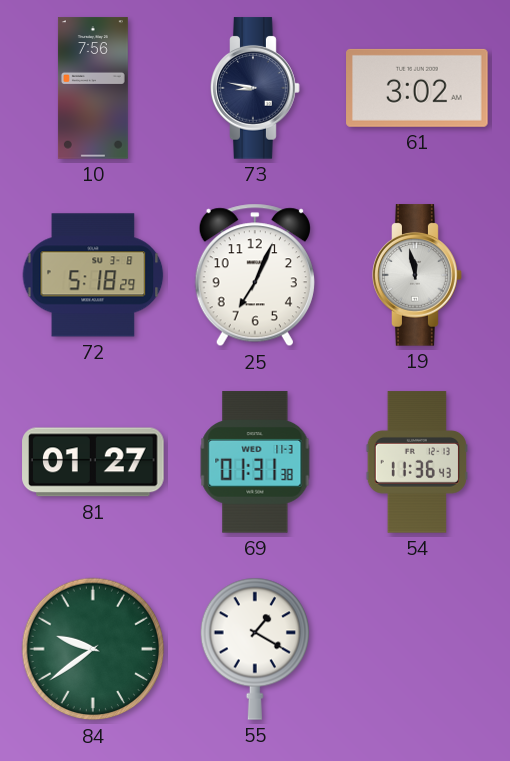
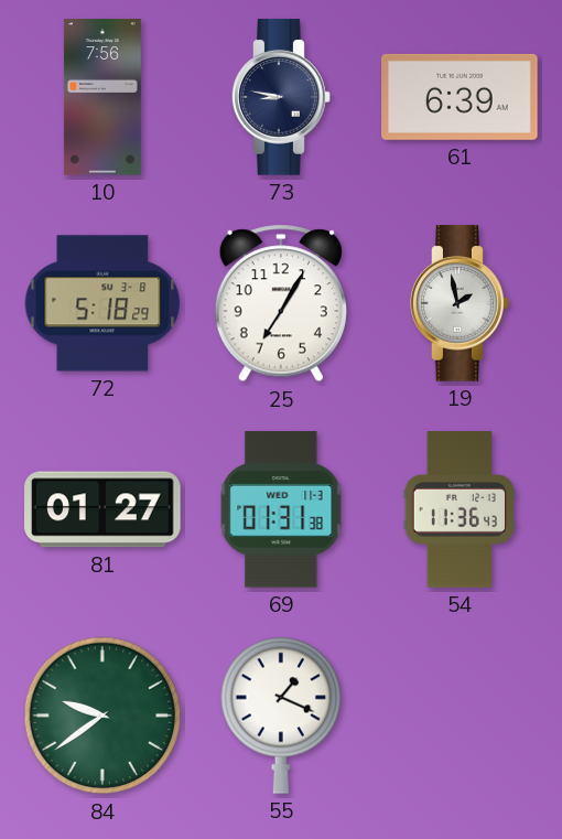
61: 3:02 -> 6:39
25: 7:04 -> 7:05
19: 11:58 -> 1:58
55: 1:20 -> 1:19
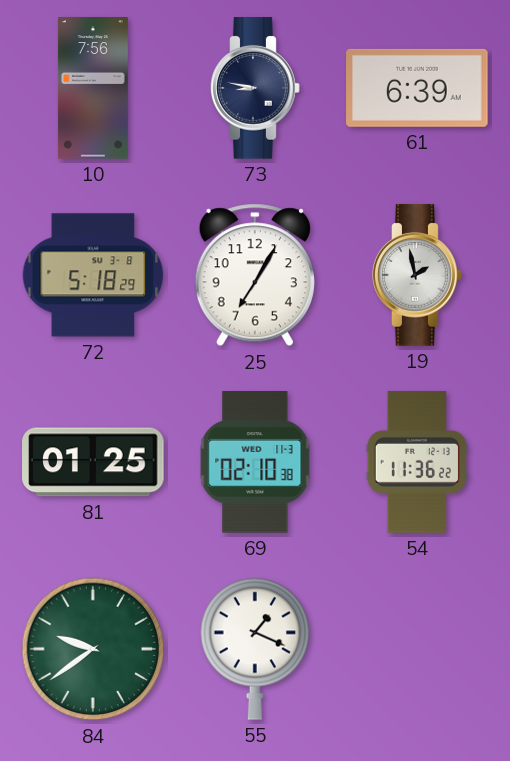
81: 01:27 -> 01:25
69: 01:31 -> 02:10
54: 11:36:43 -> 11:36:22
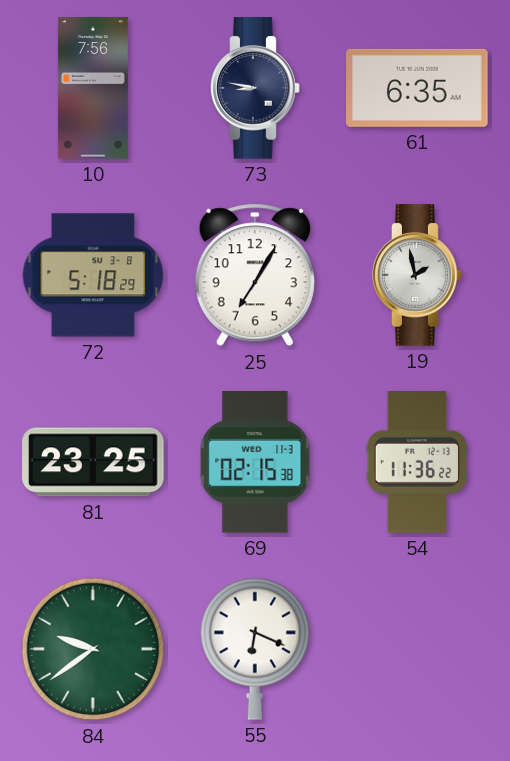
61: 6:39 -> 6:35
81: 01:25 -> 23:25
69: 02:10 -> 02:15
55: 1:19 -> 6:19
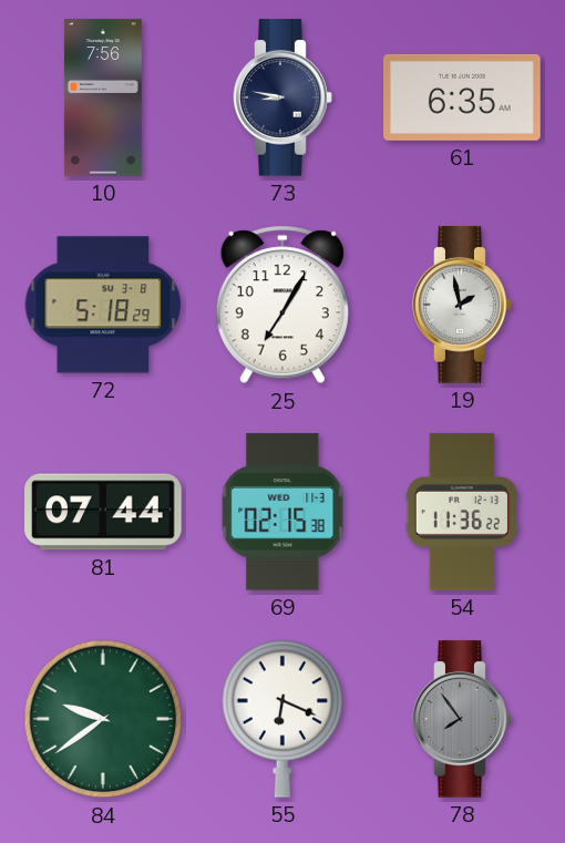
81: 23:25 -> 07:44
78: none -> 7:54
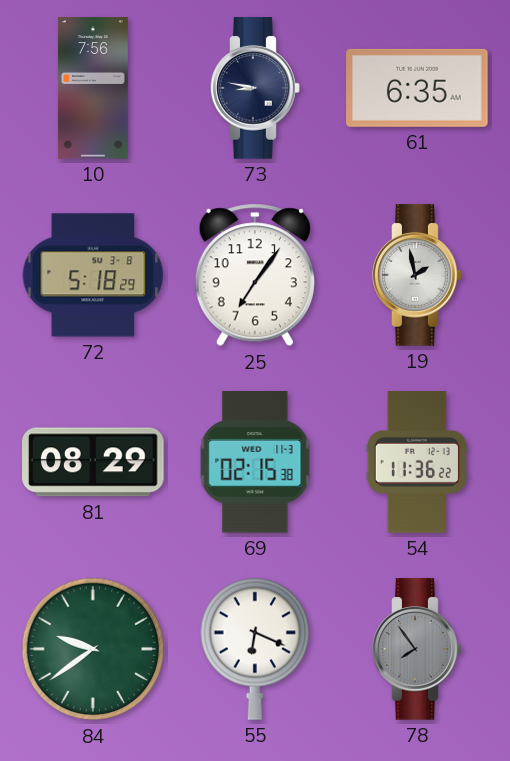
25: 7:05 -> 7:06
81: 07:44 -> 08:29
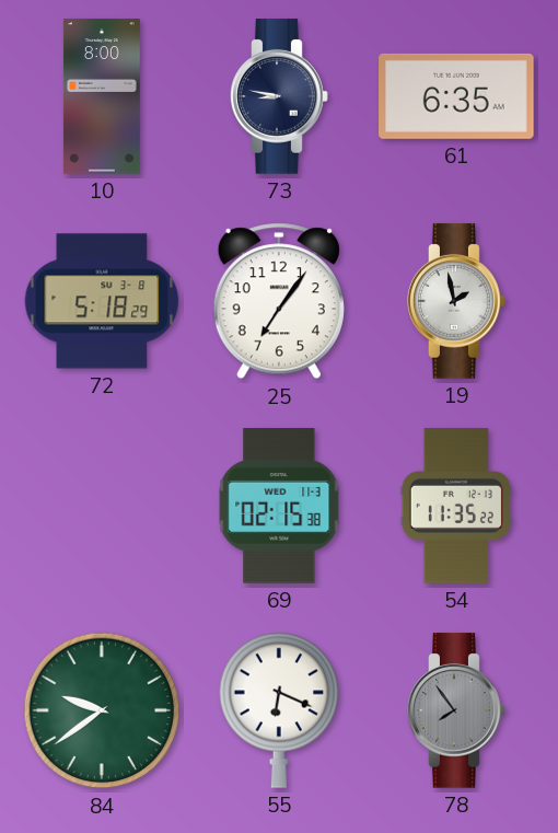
10: 7:56 -> 8:00
81: 08:29 -> none
54: 11:36 -> 11:35
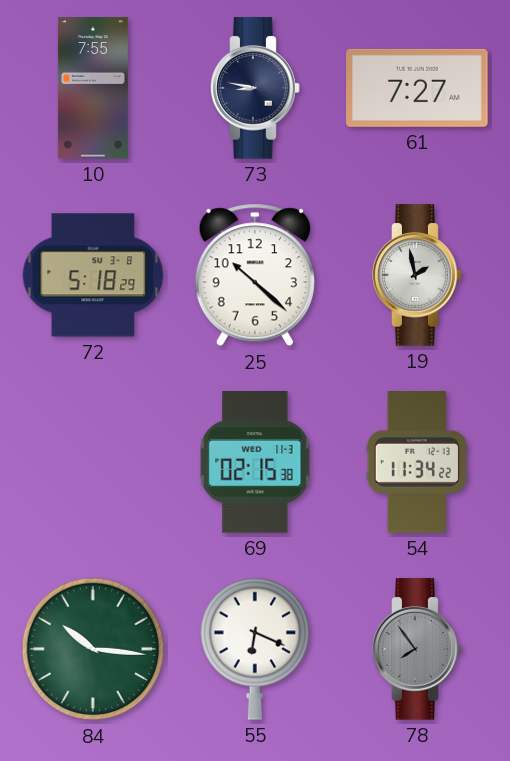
10: 8:00 -> 7:55
61: 6:35 -> 7:27
25: 7:06 -> 10:22
54: 11:35 -> 11:34
84: 9:39 -> 10:16
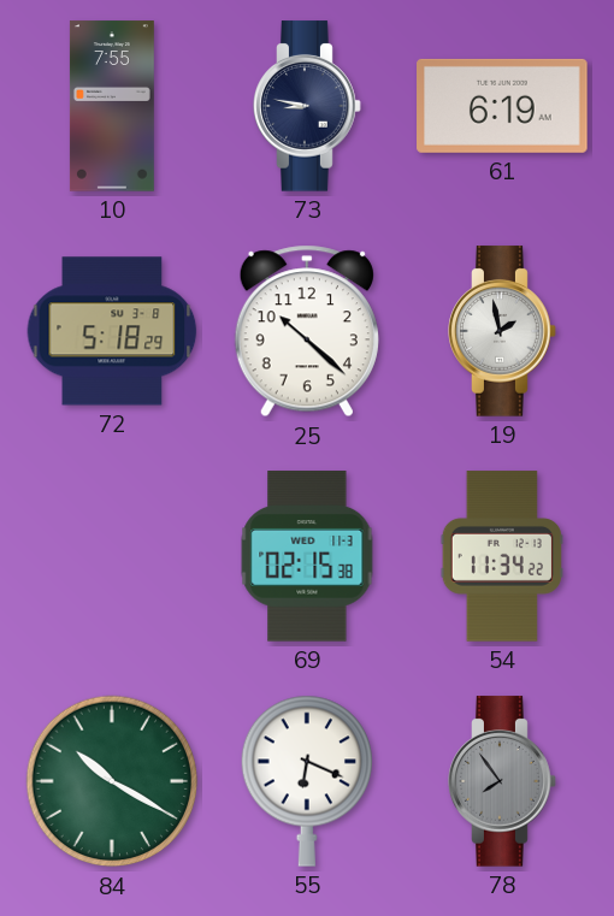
61: 7:27 -> 6:19
84: 10:16 -> 10:20
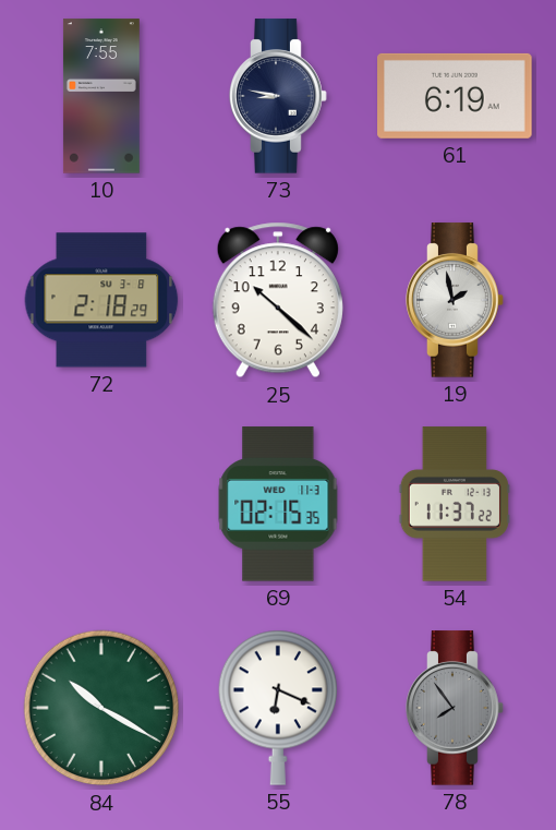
72: 5:18 -> 2:18
69: 02:15:38 -> 02:15:35
54: 11:34 -> 11:37
